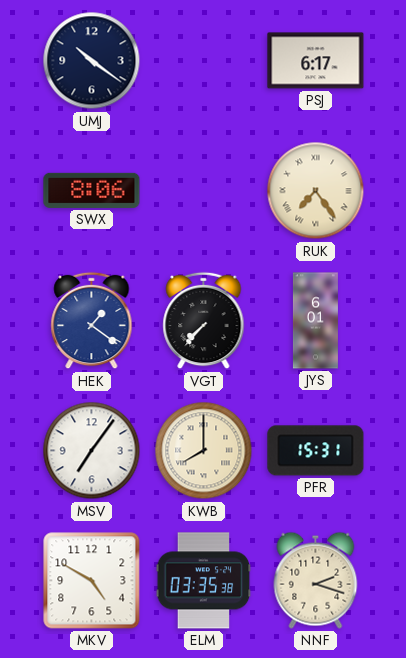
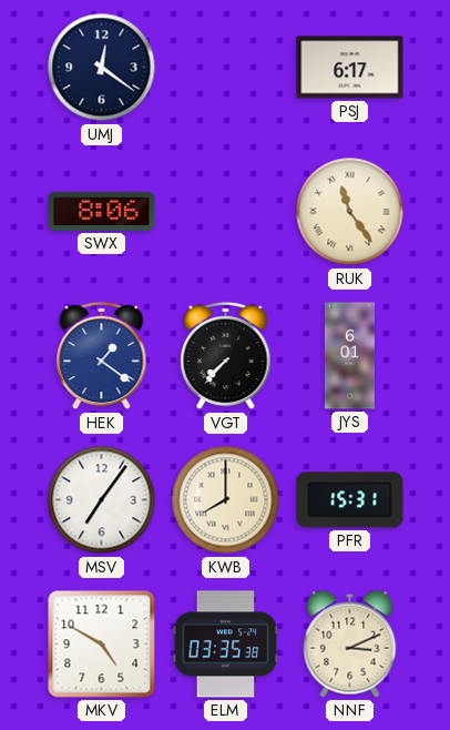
UMJ: 10:21 -> 12:21
RUK: 7:24 -> 11:24
NNF: 2:18 -> 3:11
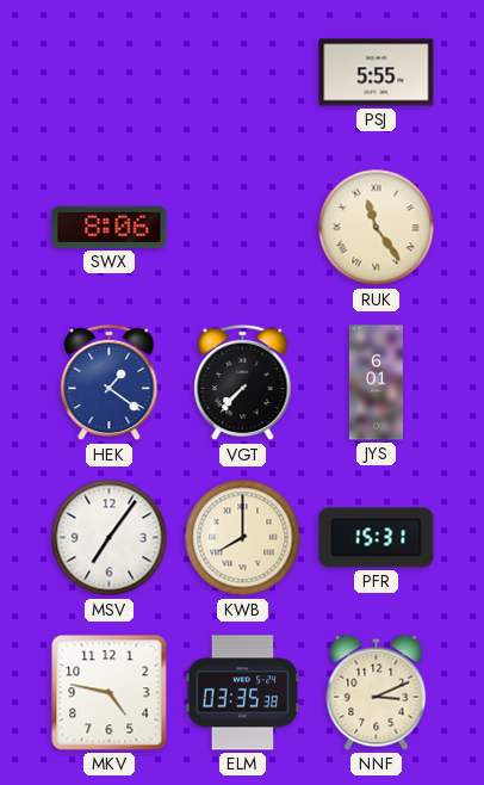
UMJ: 12:21 -> none
PSJ: 6:17 -> 5:55
MKV: 4:50 -> 4:47
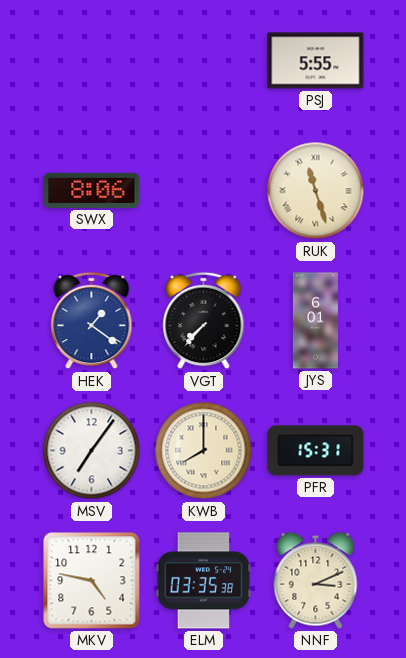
RUK: 11:24 -> 11:27
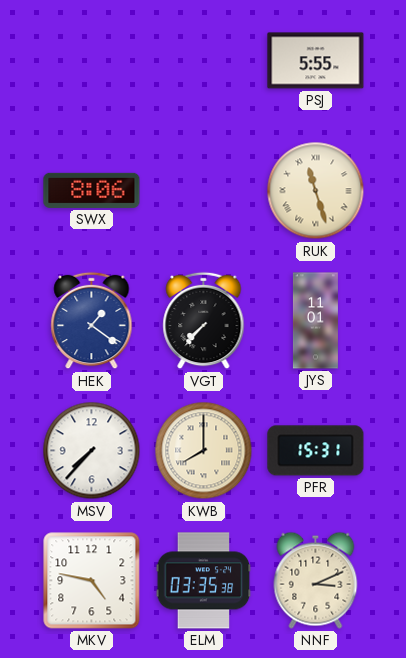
JYS: 6:01 -> 11:01
MSV: 7:06 -> 7:37
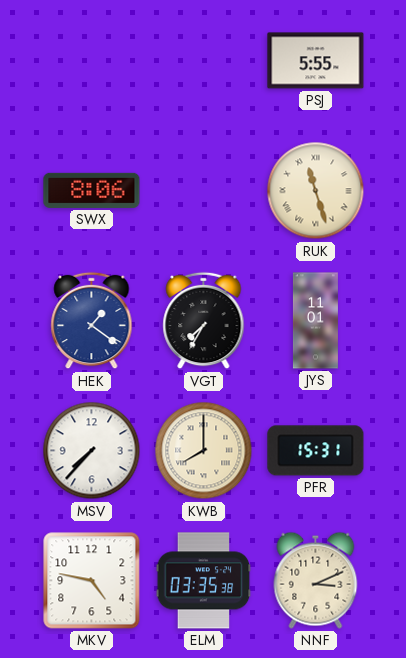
VGT: 7:37 -> 7:35
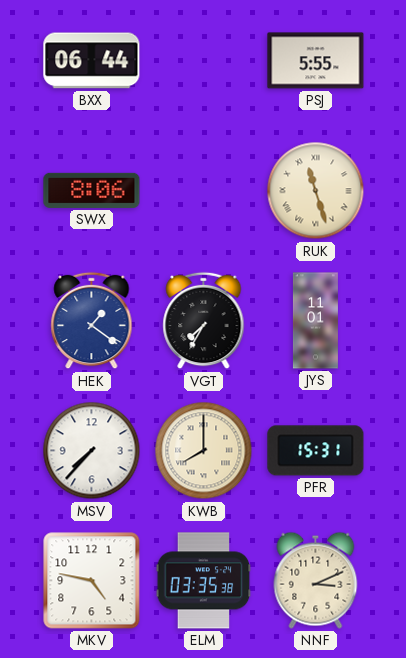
BXX: none -> 06:44
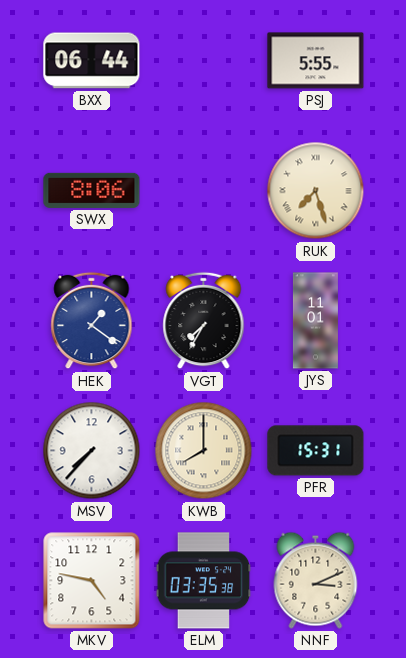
RUK: 11:27 -> 7:27
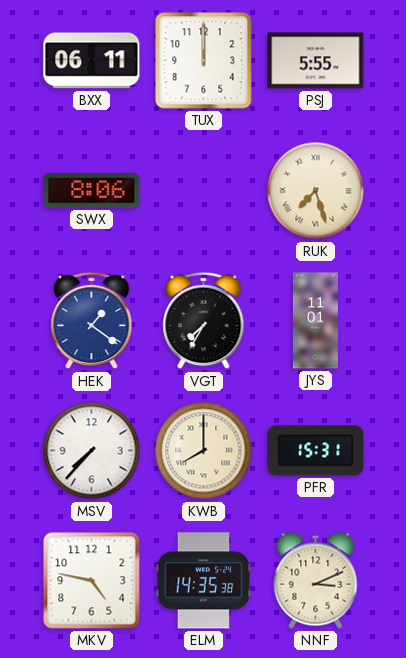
BXX: 06:44 -> 06:11
TUX: none -> 12:00
ELM: 03:35 -> 14:35
